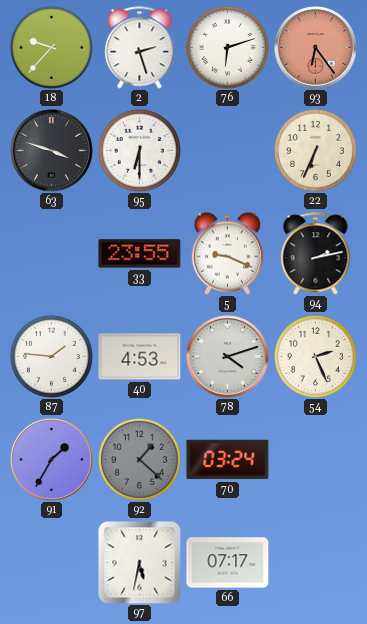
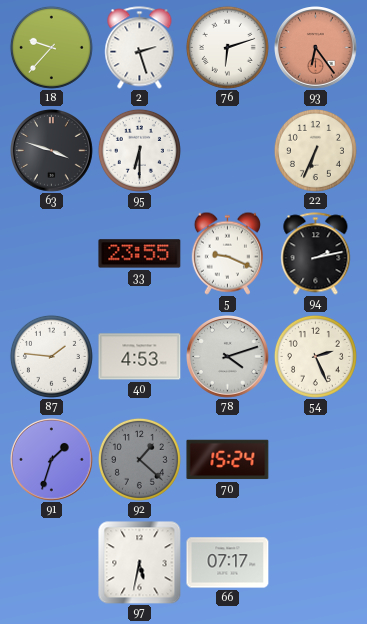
91: 1:35 -> 1:33
70: 03:24 -> 15:24
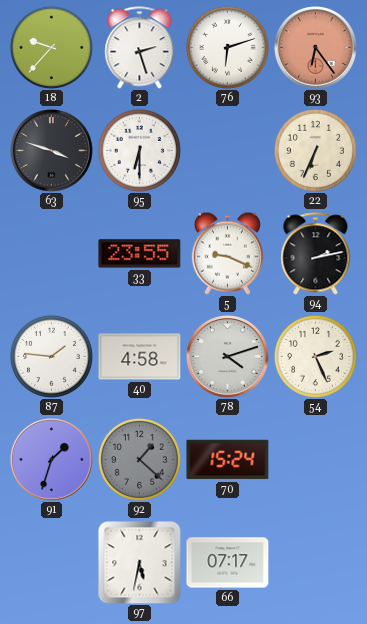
40: 4:53 -> 4:58
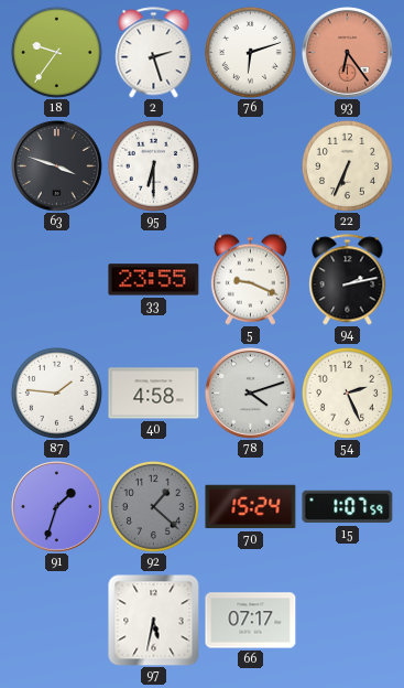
18: 9:37 -> 9:36
15: none -> 1:07
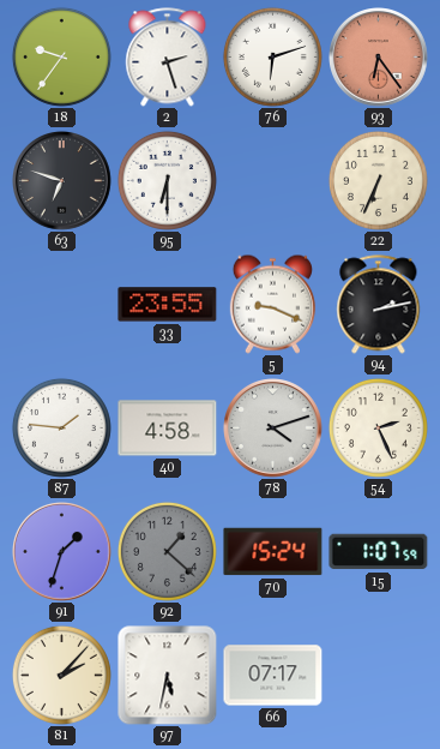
63: 3:48 -> 6:48
81: none -> 2:07
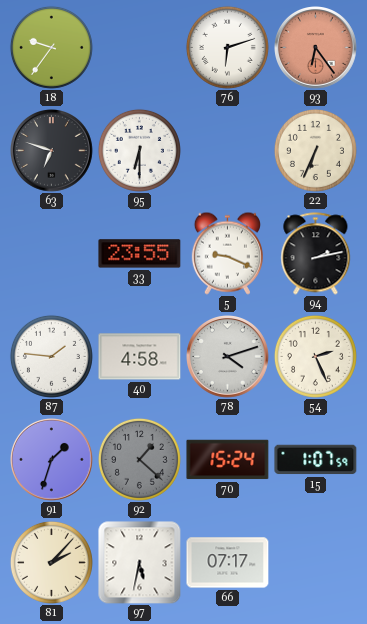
2: 2:27 -> none
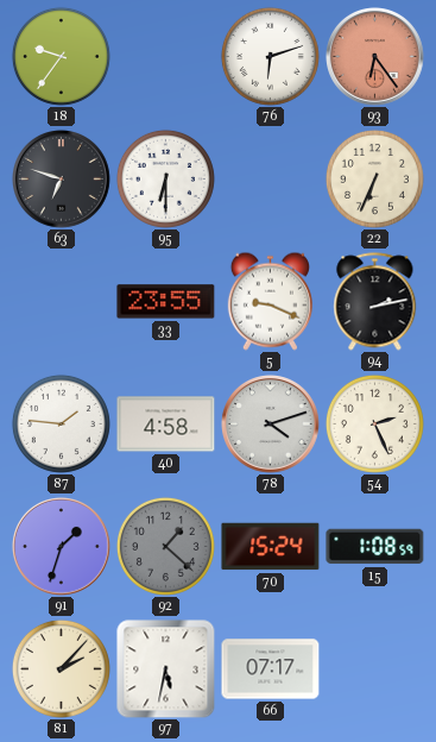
15: 1:07 -> 1:08
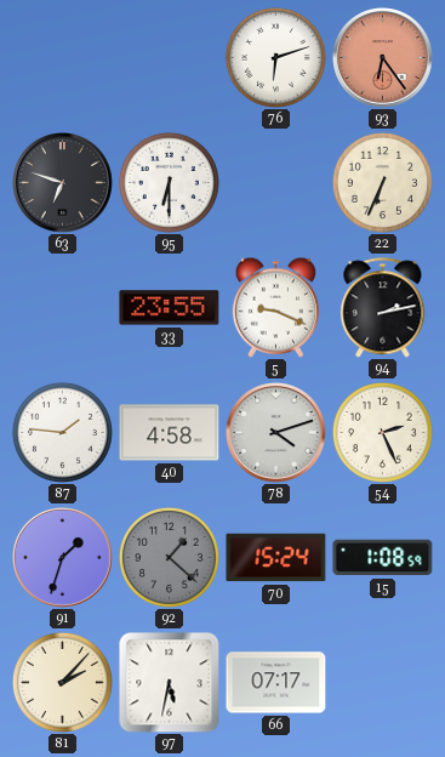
18: 9:36 -> none
